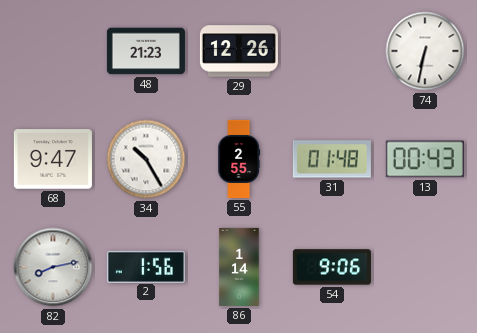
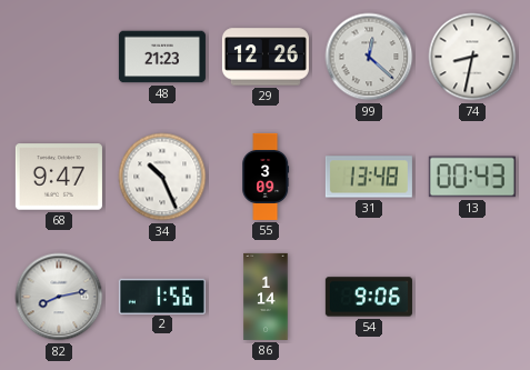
99: none -> 12:22
74: 6:32 -> 8:32
34: 10:25 -> 10:26
55: 2:55 -> 3:09
31: 01:48 -> 13:48
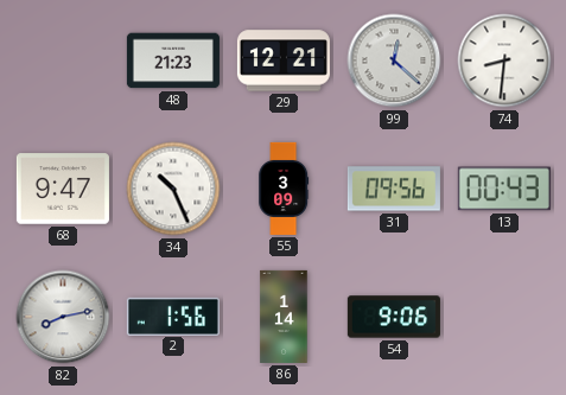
29: 12:26 -> 12:21
74: 8:32 -> 8:31
31: 13:48 -> 09:56
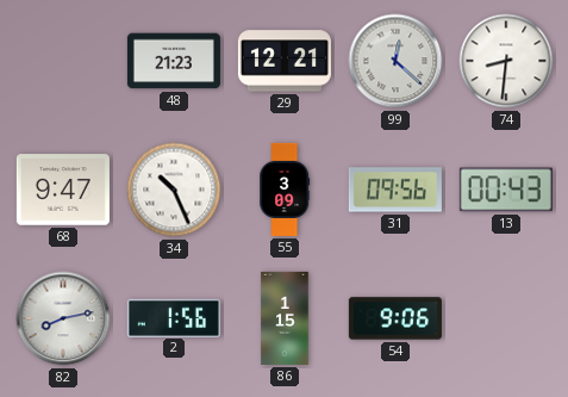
86: 1:14 -> 1:15
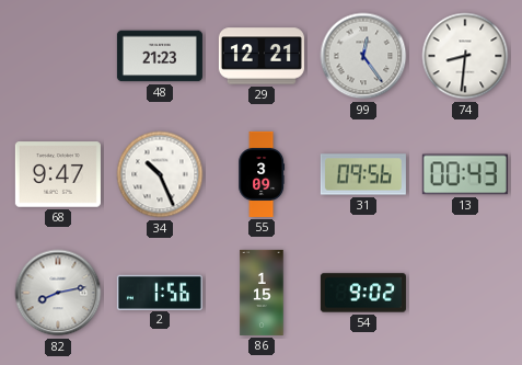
99: 12:22 -> 12:24
54: 9:06 -> 9:02
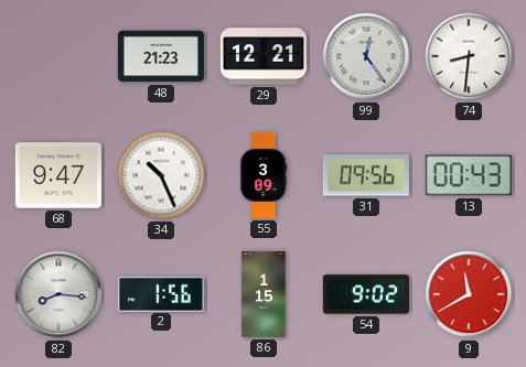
82: 8:13 -> 8:16
9: none -> 11:40
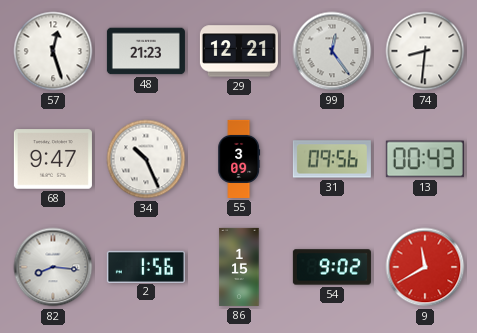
57: none -> 12:27
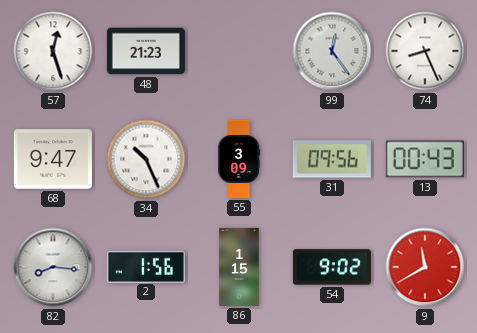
29: 12:21 -> none
74: 8:31 -> 8:26
